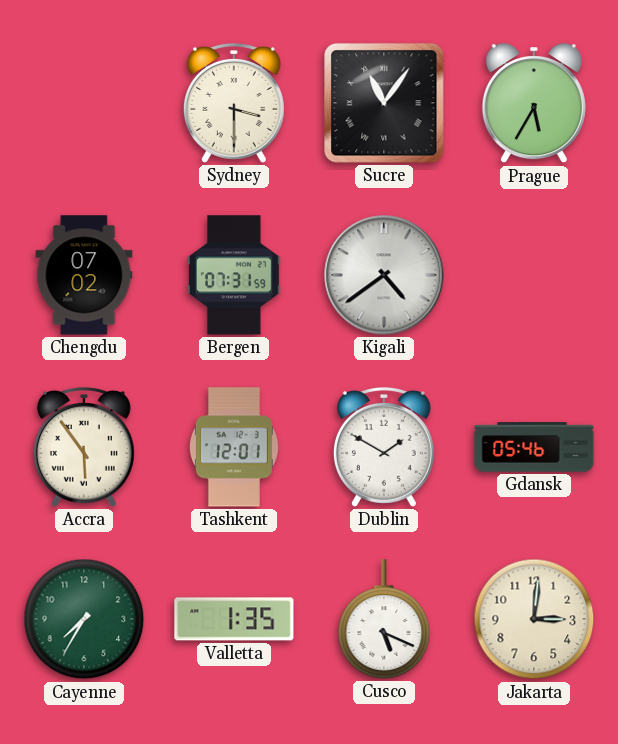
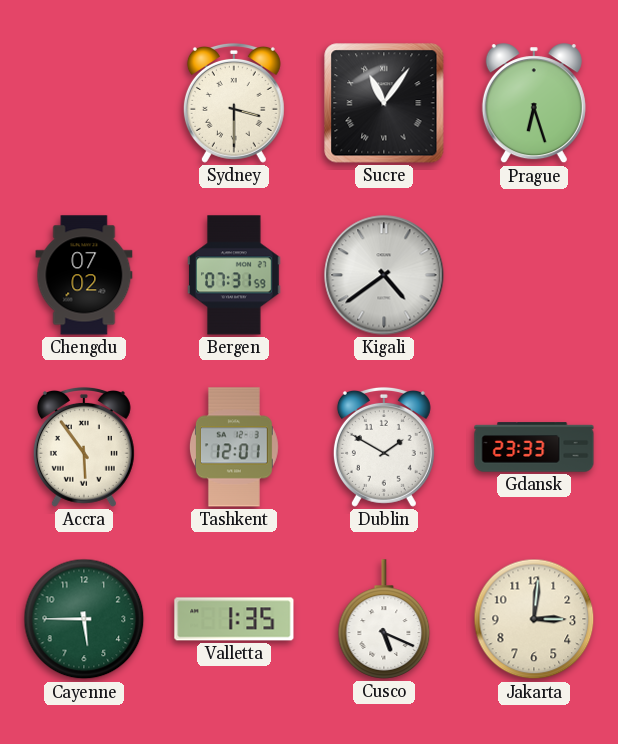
Prague: 5:35 -> 6:27
Gdansk: 05:46 -> 23:33
Cayenne: 7:35 -> 5:45
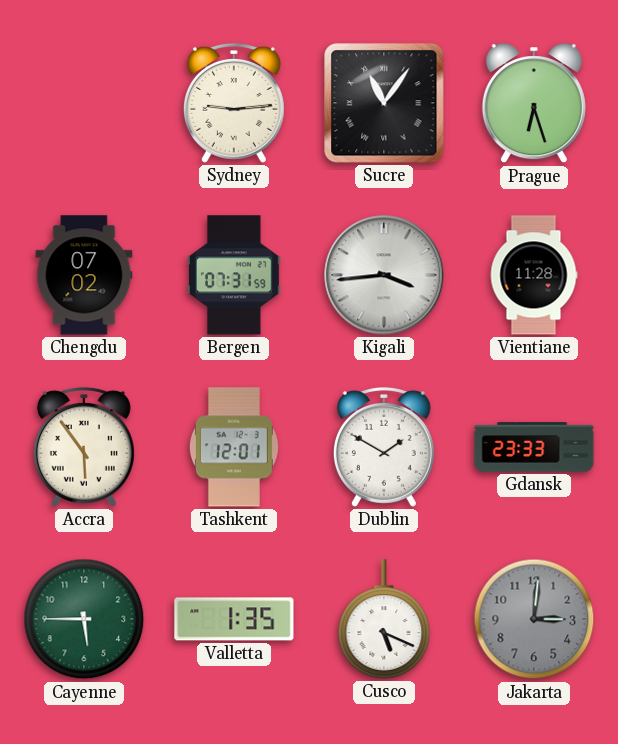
Sydney: 3:30 -> 9:14
Kigali: 4:39 -> 3:44
Vientiane: none -> 11:28
Jakarta dial: cream -> grey
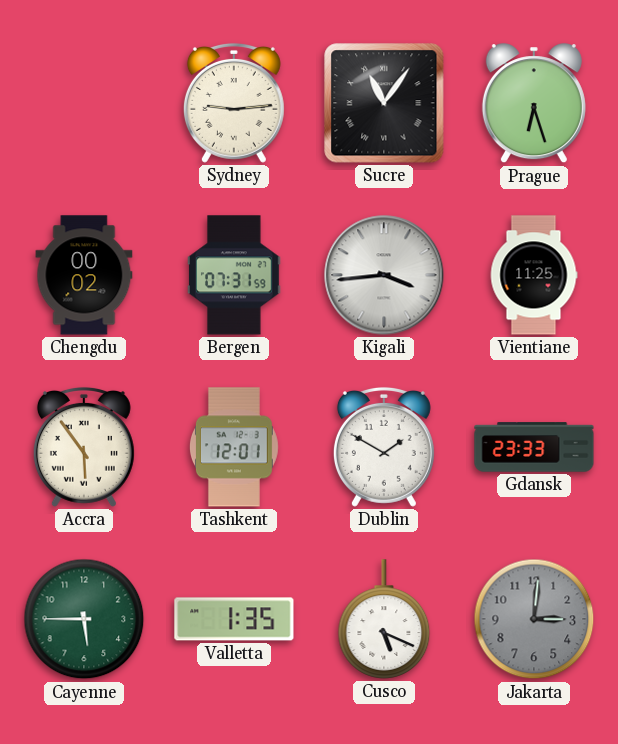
Chengdu: 07:02 -> 00:02
Vientiane: 11:28 -> 11:25
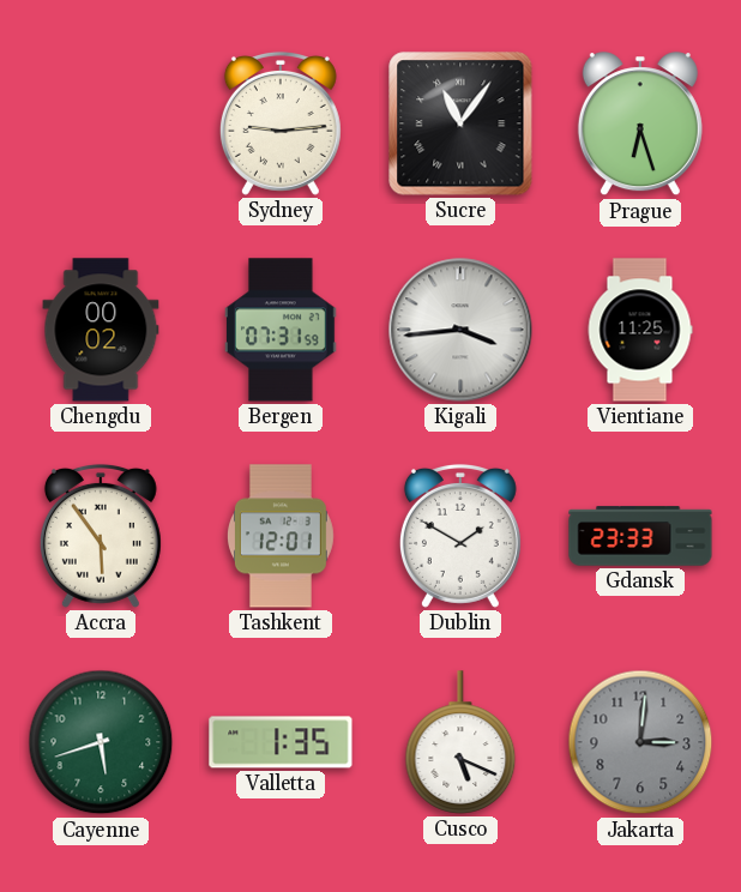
Cayenne: 5:45 -> 5:42
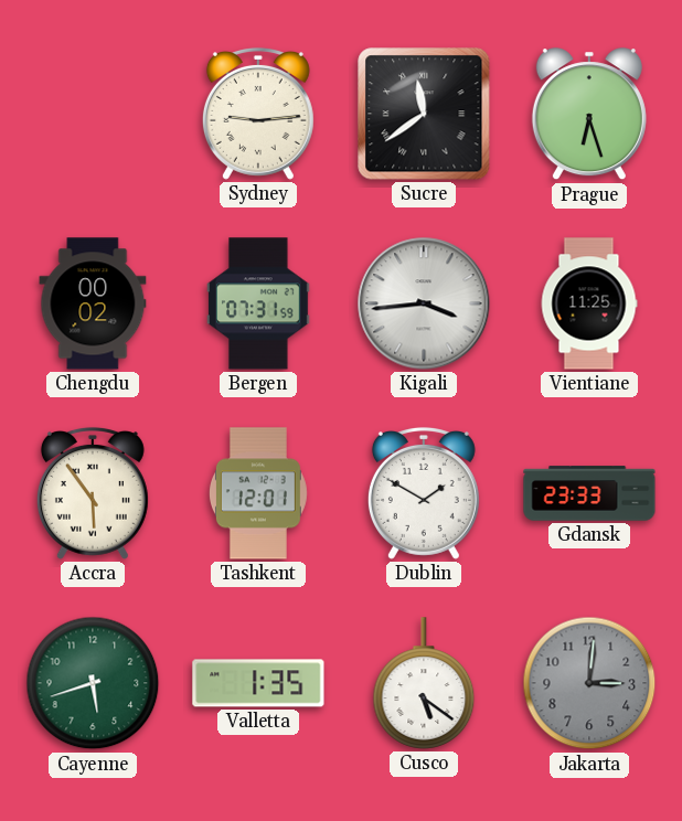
Sucre: 11:06 -> 11:39
Cusco: 5:19 -> 5:21
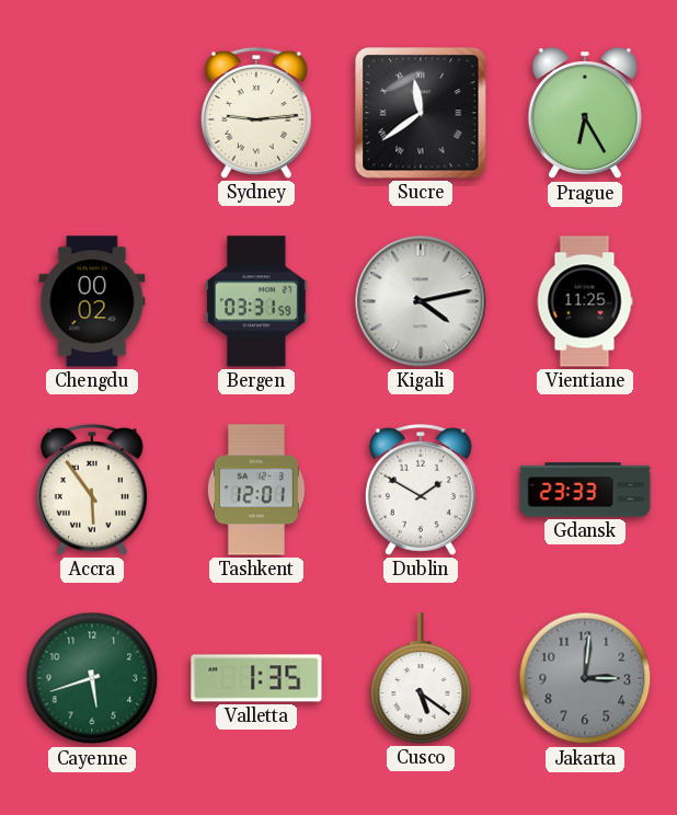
Prague: 6:27 -> 6:25
Bergen: 07:31 -> 03:31
Kigali: 3:44 -> 4:13
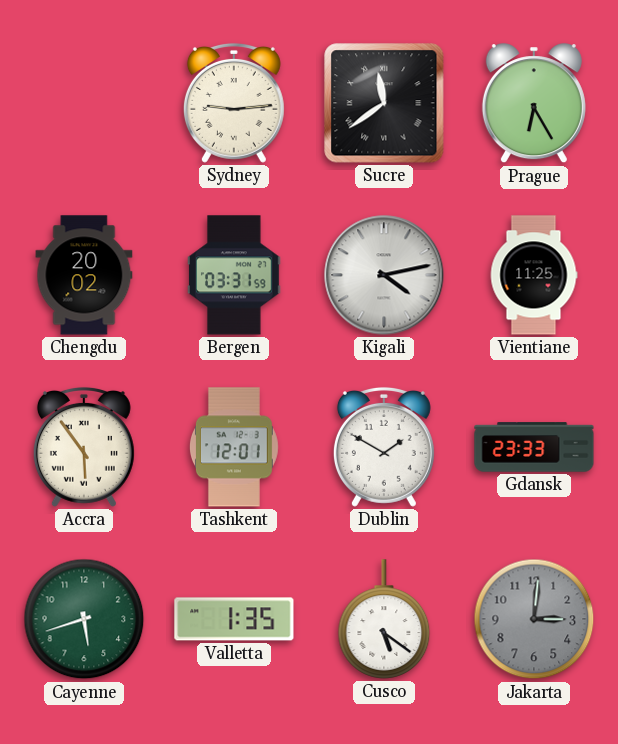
Chengdu: 00:02 -> 20:02
